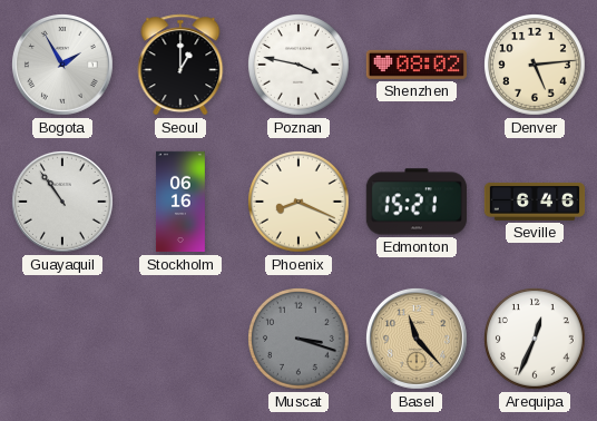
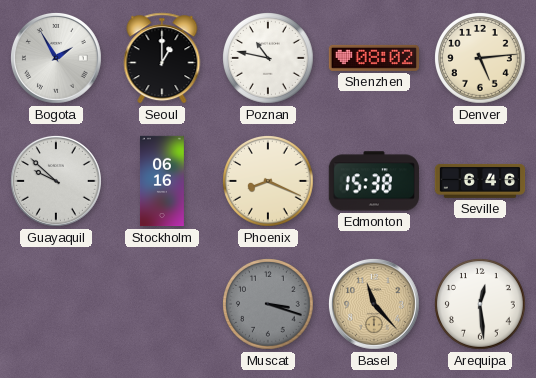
Poznan: 3:47 -> 10:47
Guayaquil: 10:54 -> 9:52
Edmonton: 15:21 -> 15:38
Arequipa: 12:34 -> 12:29
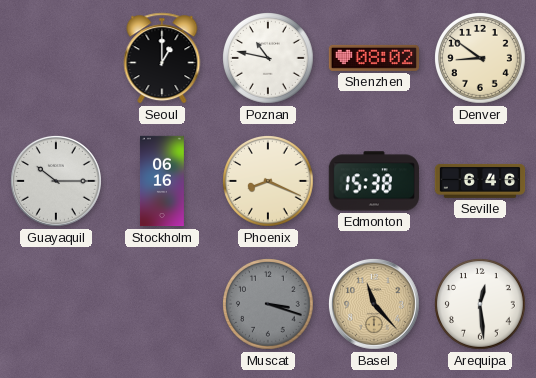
Bogota: 1:55 -> none
Denver: 5:14 -> 8:51
Guayaquil: 9:52 -> 10:15
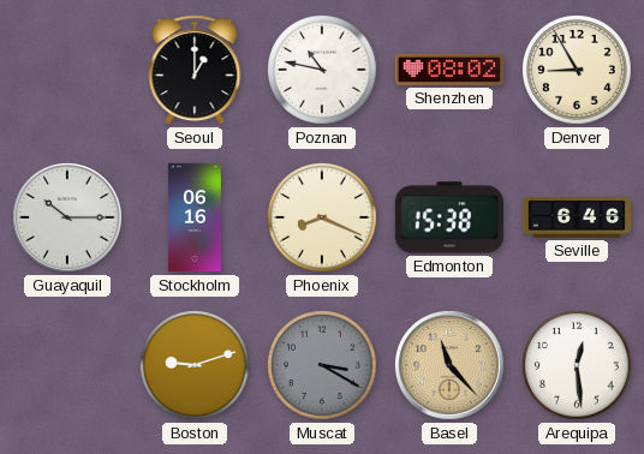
Denver: 8:51 -> 8:55
Boston: none -> 9:12
Muscat: 3:18 -> 3:20
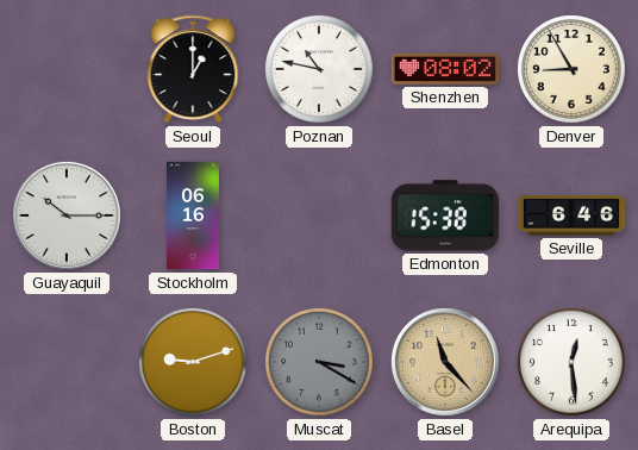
Phoenix: 8:19 -> none
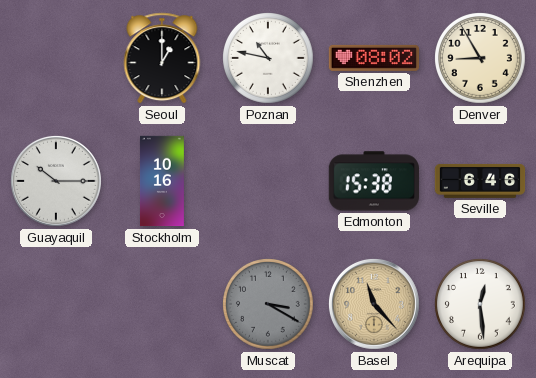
Stockholm: 06:16 -> 10:16
Boston: 9:12 -> none
